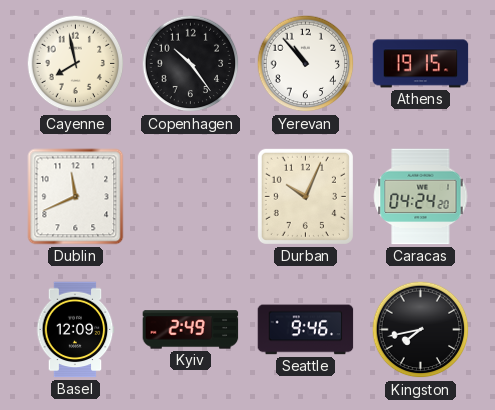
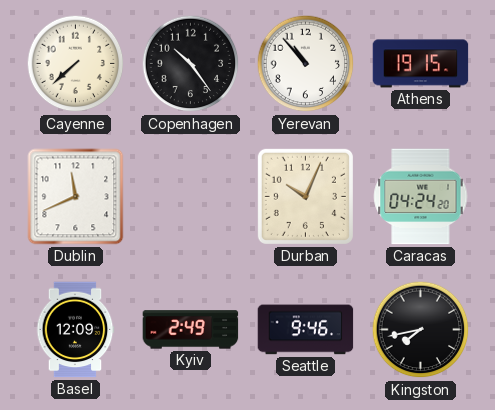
Cayenne: 7:58 -> 7:38
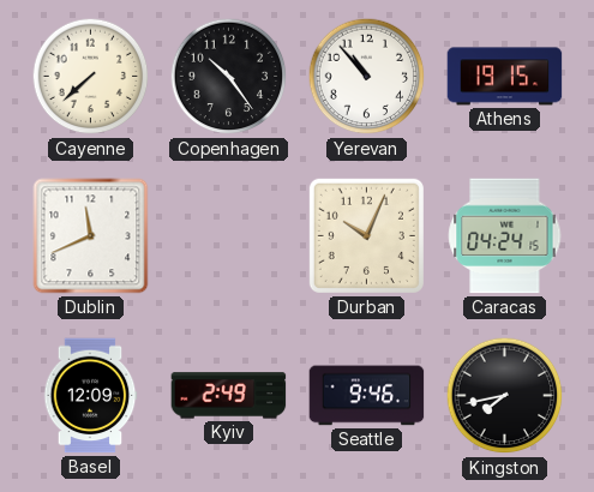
Caracas: 04:24:20 -> 04:24:15
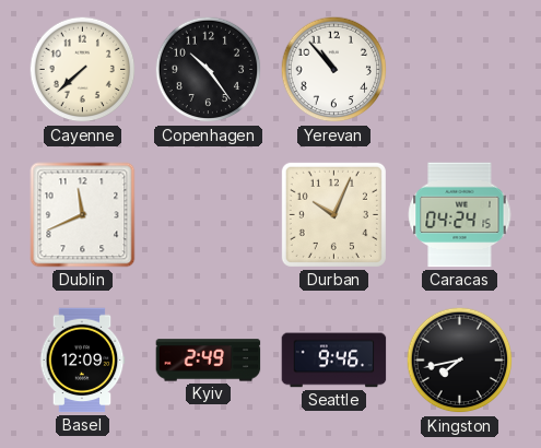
Athens: 19:15 -> none
